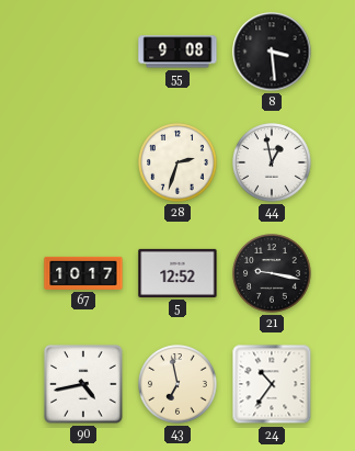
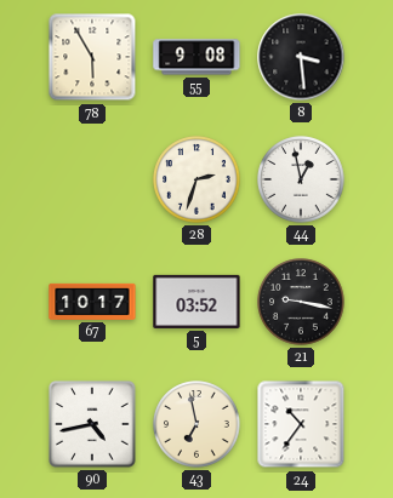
78: none -> 5:55
5: 12:52 -> 03:52
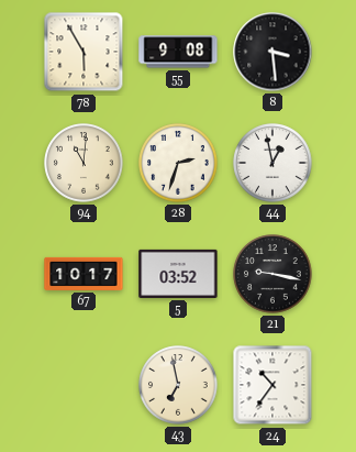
94: none -> 11:01
90: 4:43 -> none
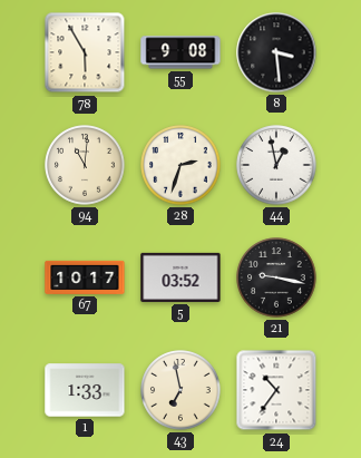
1: none -> 1:33
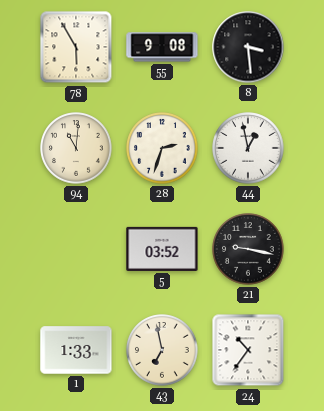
67: 10:17 -> none
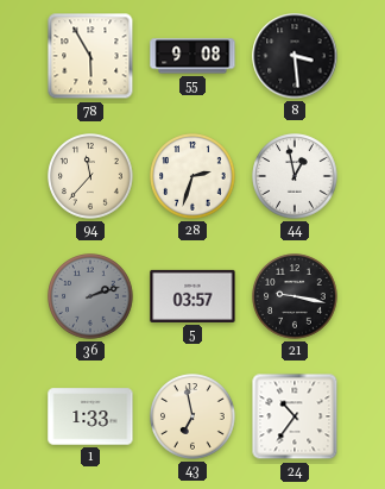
94: 11:01 -> 11:37
36: none -> 2:12
5: 03:52 -> 03:57
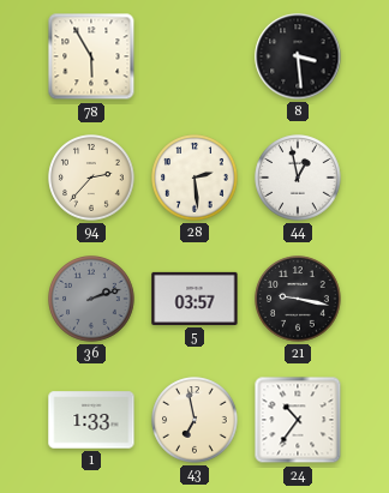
55: 9:08 -> none
94: 11:37 -> 2:37
28: 2:33 -> 2:29
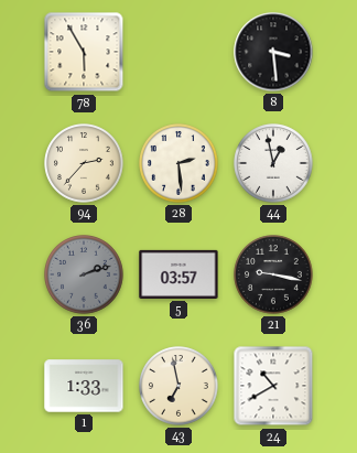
24: 10:36 -> 10:40
